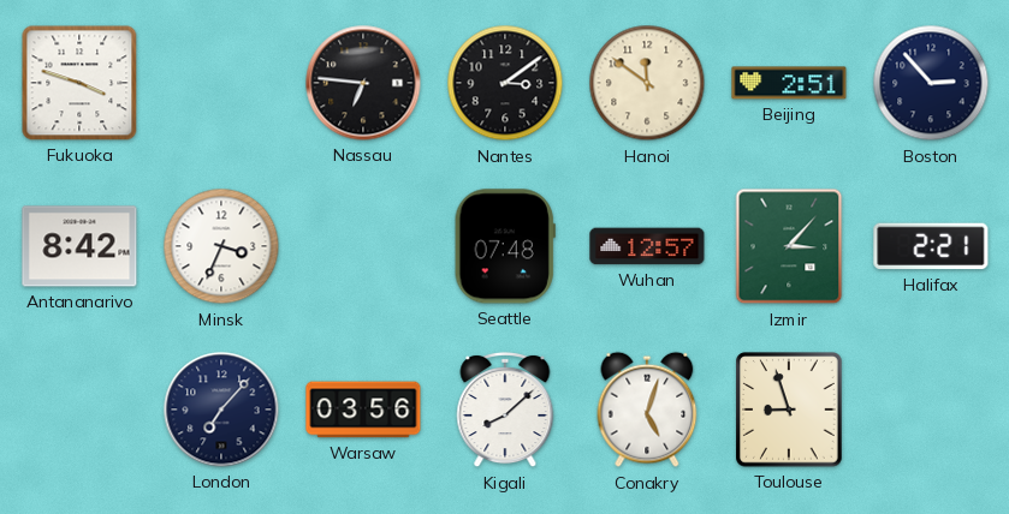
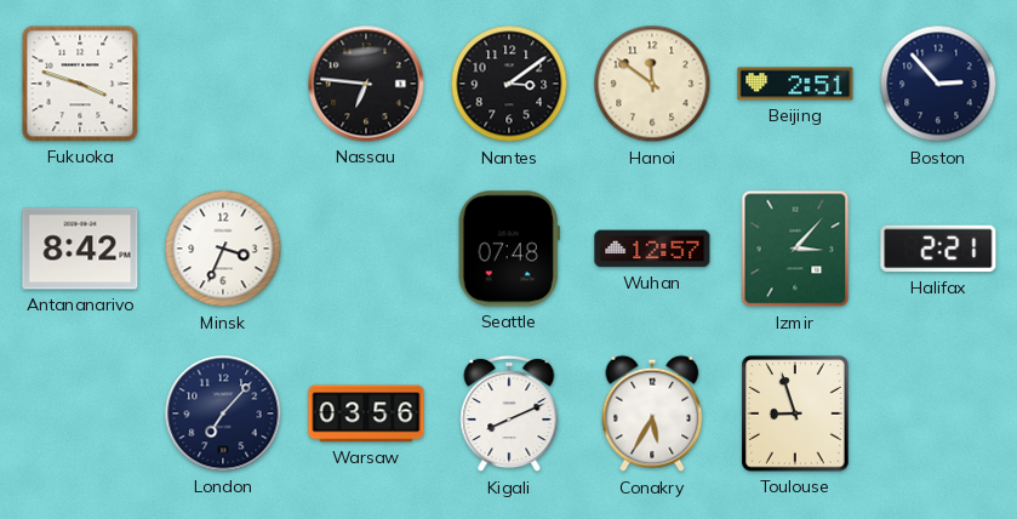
Kigali: 8:08 -> 8:11
Conakry: 5:03 -> 5:35
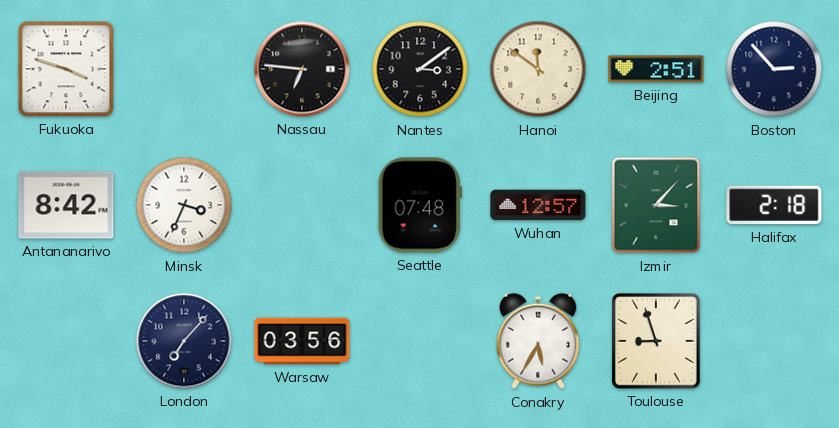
Halifax: 2:21 -> 2:18
Kigali: 8:11 -> none
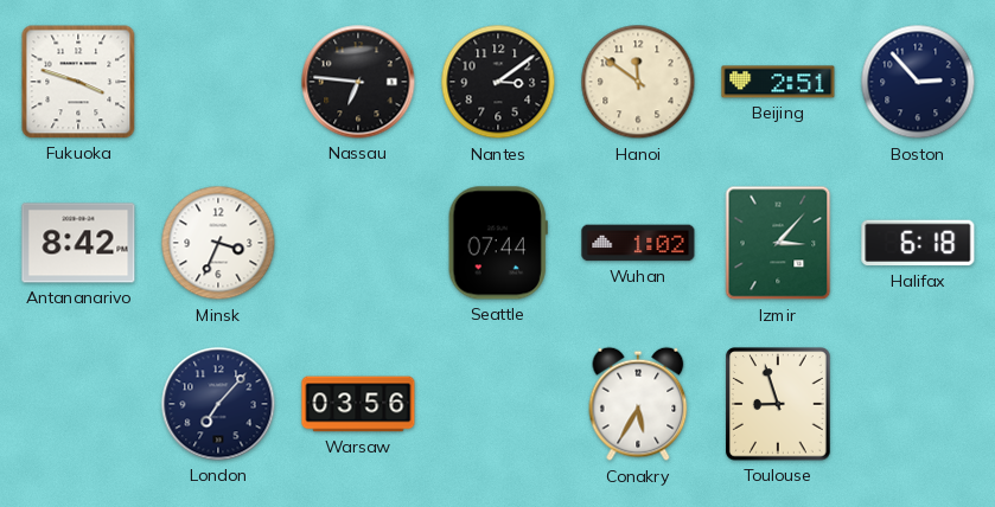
Seattle: 07:48 -> 07:44
Wuhan: 12:57 -> 1:02
Halifax: 2:18 -> 6:18
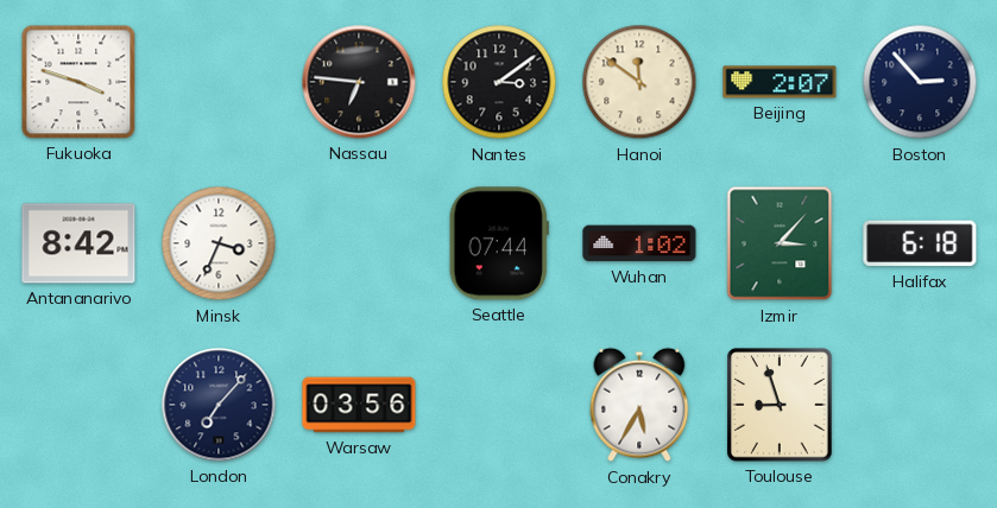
Beijing: 2:51 -> 2:07
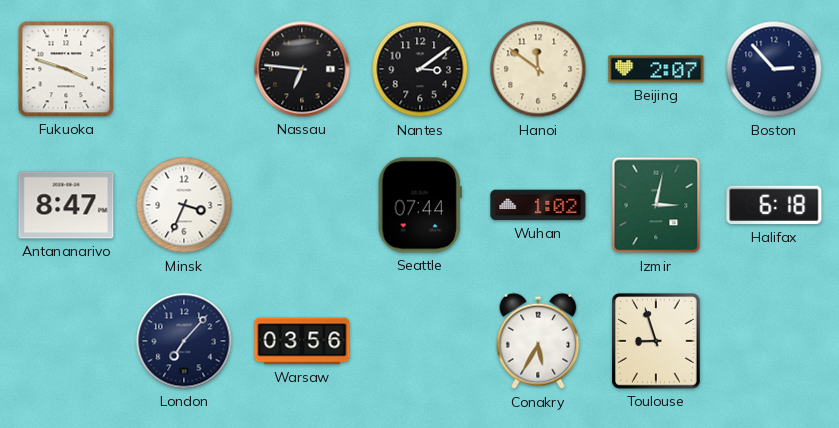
Antananarivo: 8:42 -> 8:47
Izmir: 3:07 -> 3:02
